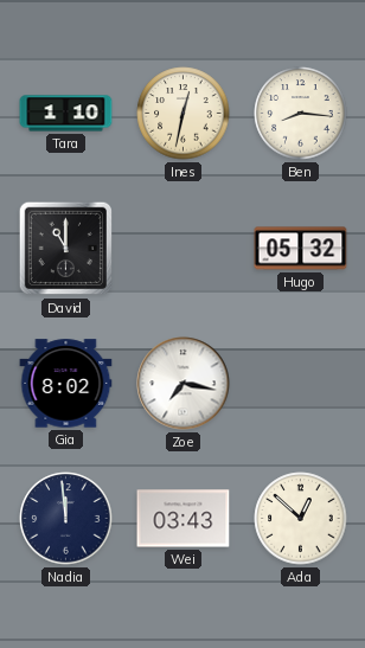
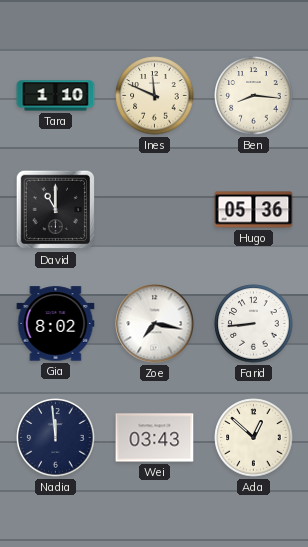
Ines: 12:32 -> 11:49
Hugo: 05:32 -> 05:36
Farid: none -> 8:44
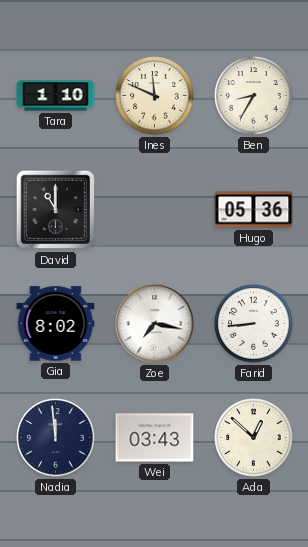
Ben: 8:16 -> 8:35
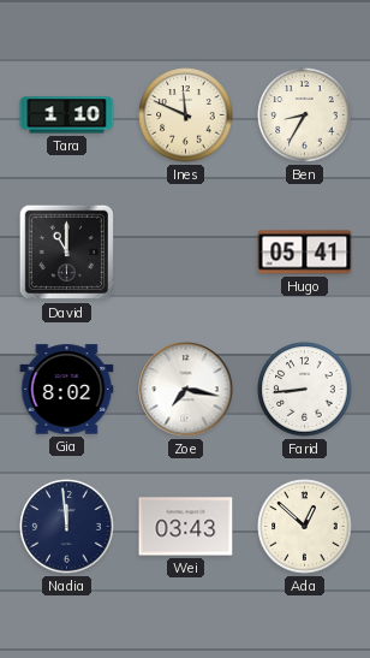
Hugo: 05:36 -> 05:41
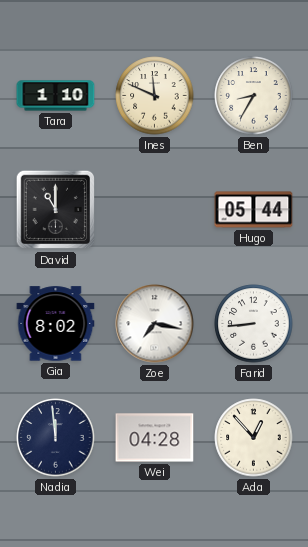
Hugo: 05:41 -> 05:44
Wei: 03:43 -> 04:28
Ada: 12:52 -> 12:53
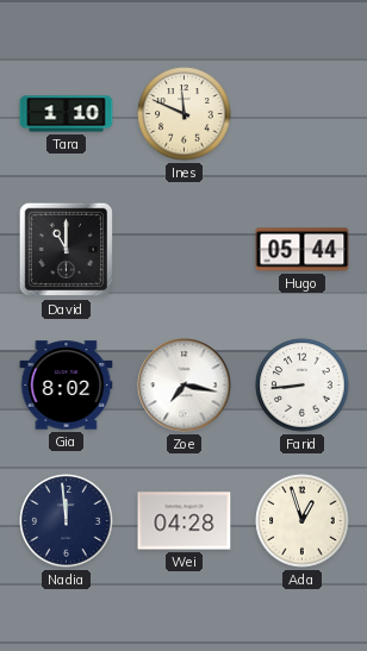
Ben: 8:35 -> none
Ada: 12:53 -> 12:57
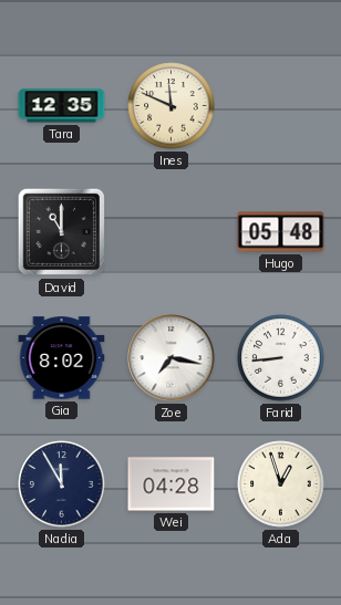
Tara: 1:10 -> 12:35
Hugo: 05:44 -> 05:48
Nadia: 11:59 -> 11:55
